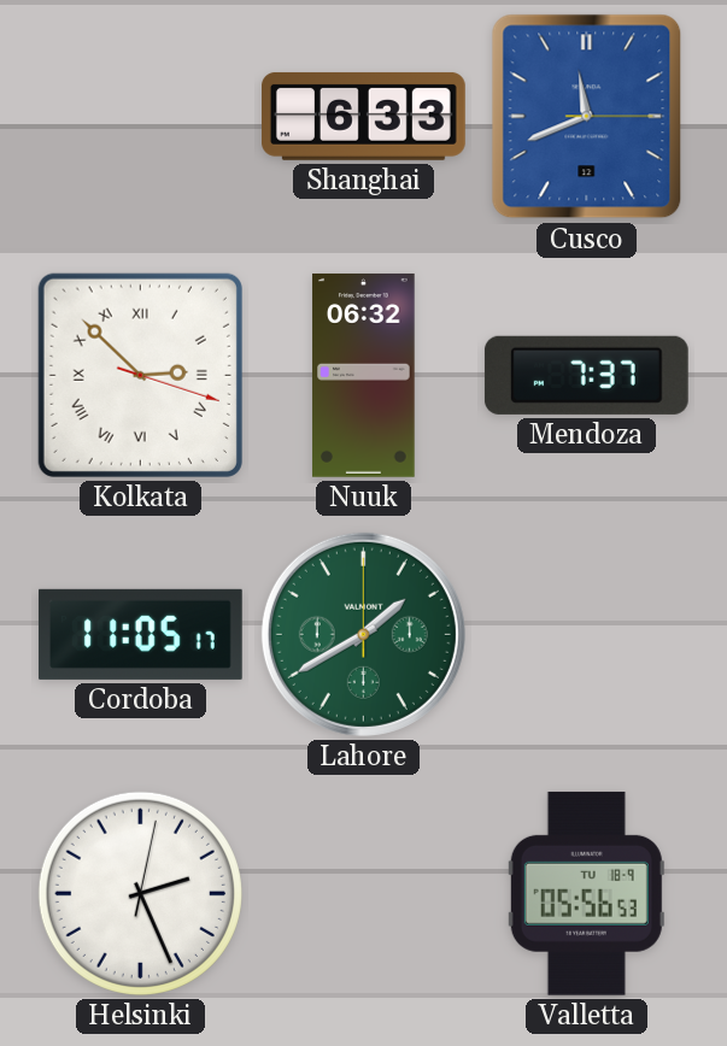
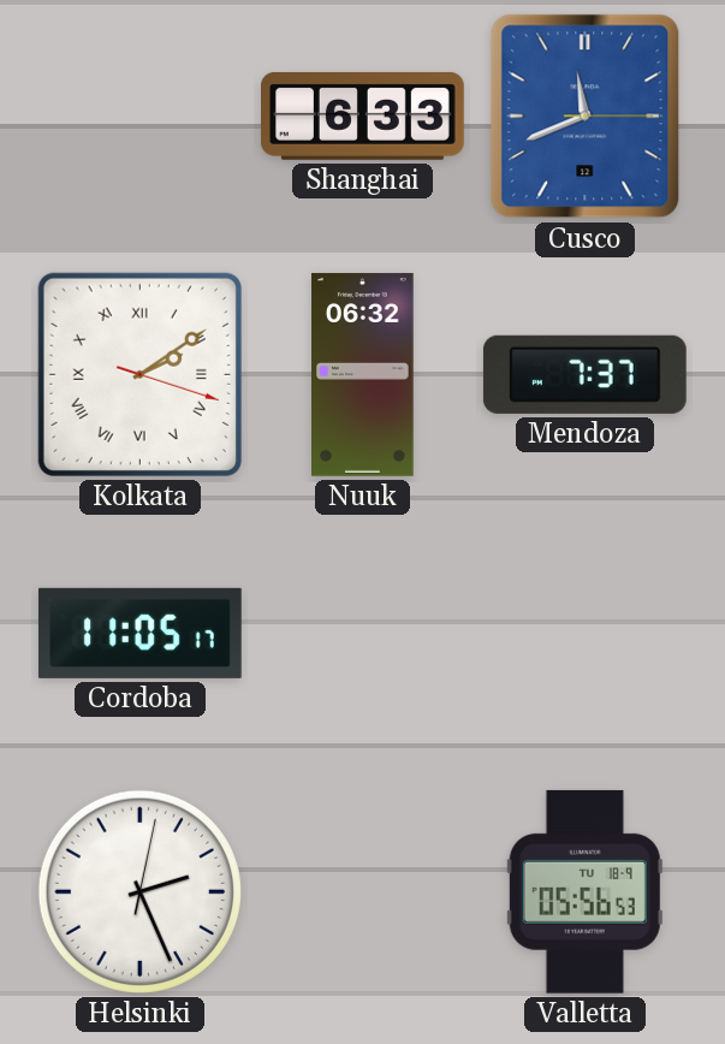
Kolkata: 2:52 -> 2:09
Lahore: 1:40 -> none
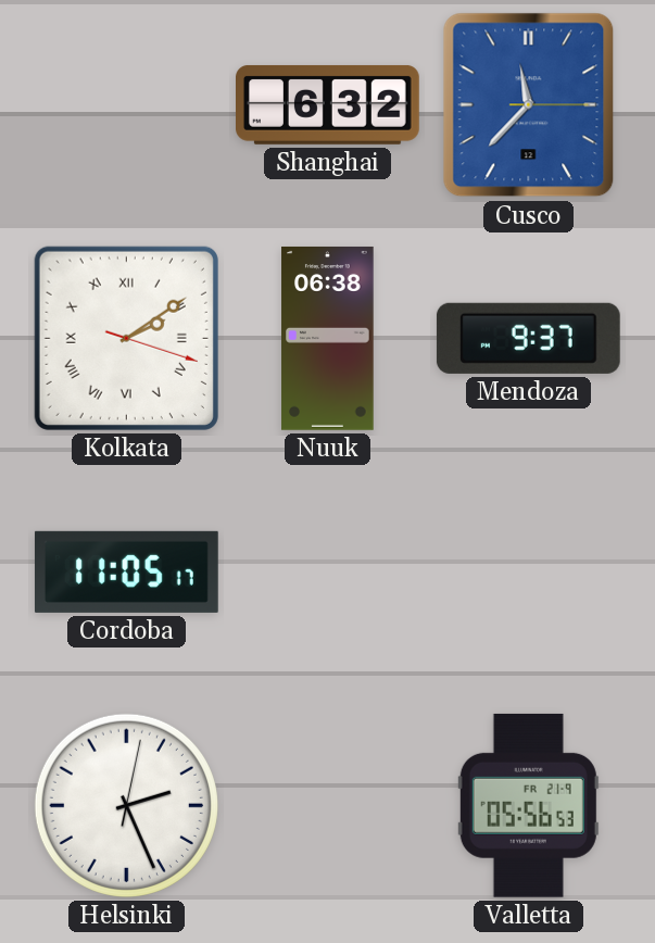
Shanghai: 6:33 -> 6:32
Cusco: 11:41 -> 11:37
Nuuk: 06:32 -> 06:38
Mendoza: 7:37 -> 9:37
Valletta date: TU 18-9 -> FR 21-9
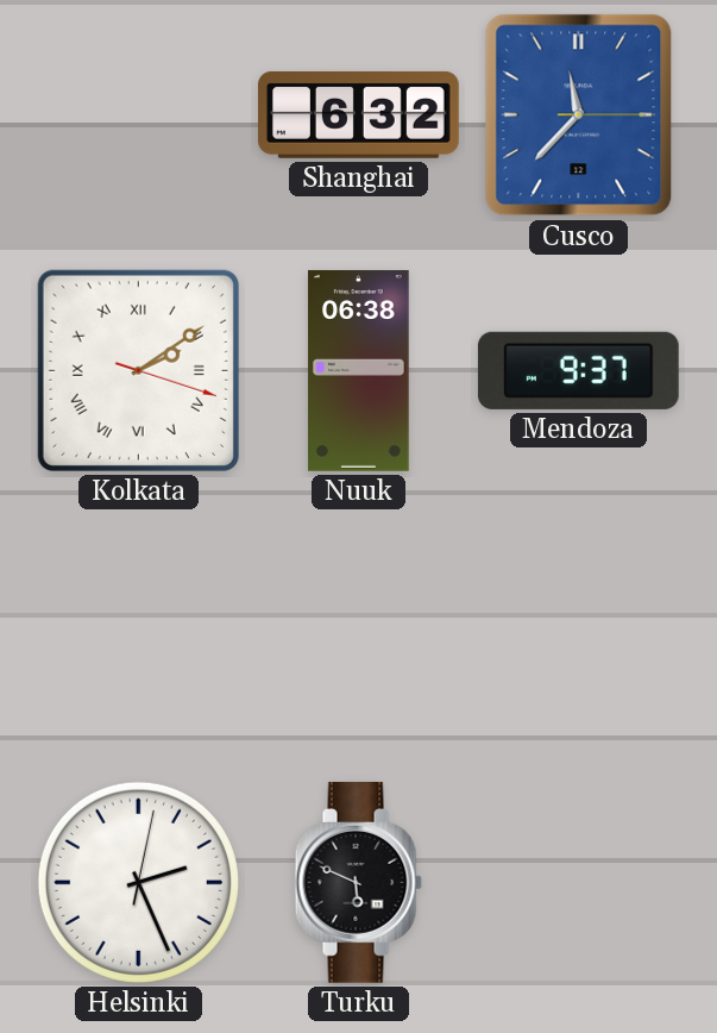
Cordoba: 11:05 -> none
Turku: none -> 5:49
Valletta: 05:56 -> none
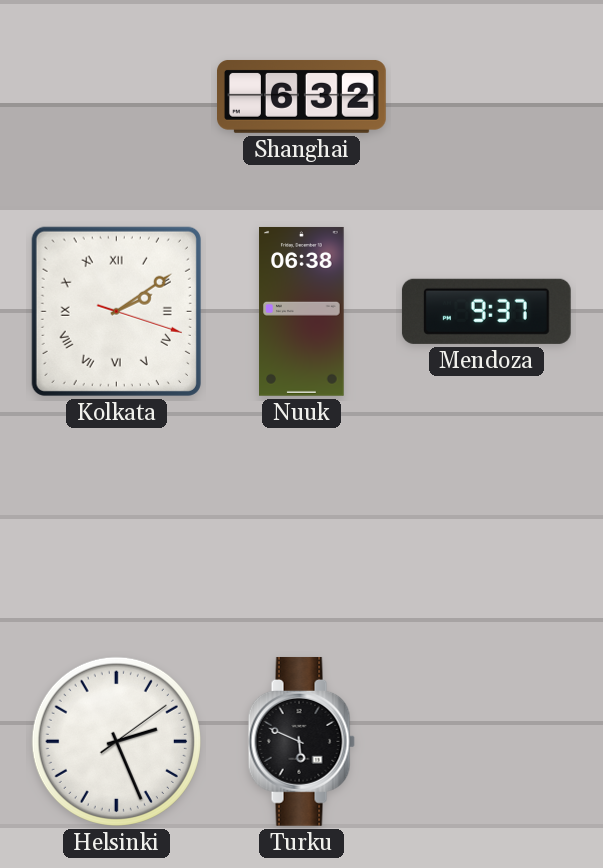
Cusco: 11:37 -> none
Helsinki: 2:26:02 -> 2:26:09
